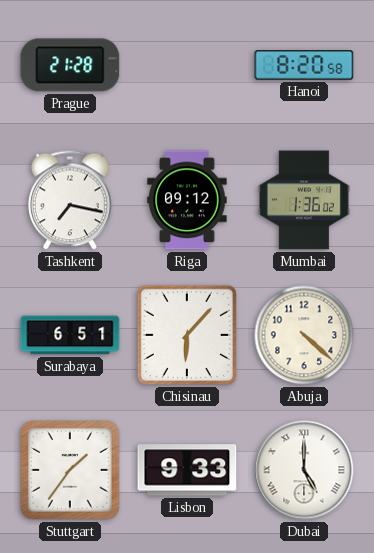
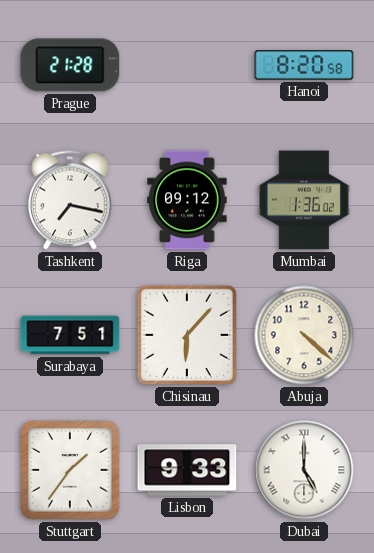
Surabaya: 6:51 -> 7:51
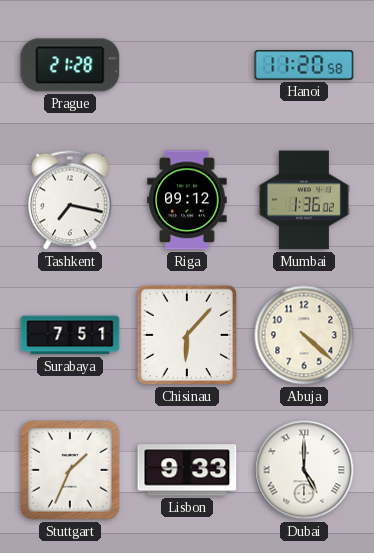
Hanoi: 8:20 -> 11:20
Stuttgart: 1:36 -> 1:34
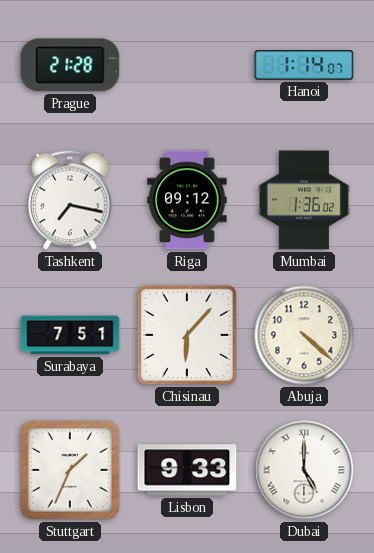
Hanoi: 11:20 -> 1:14
